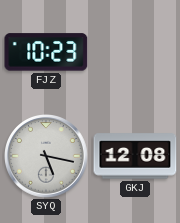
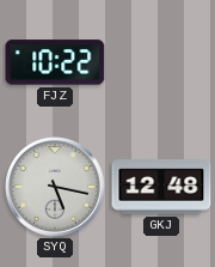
FJZ: 10:23 -> 10:22
GKJ: 12:08 -> 12:48
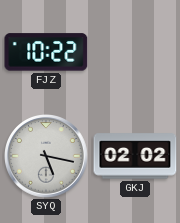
GKJ: 12:48 -> 02:02
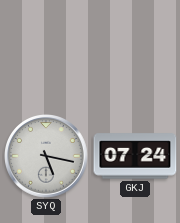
FJZ: 10:22 -> none
GKJ: 02:02 -> 07:24
